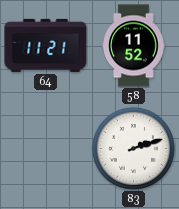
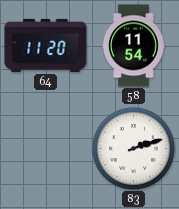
64: 11:21 -> 11:20
58: 11:52 -> 11:54
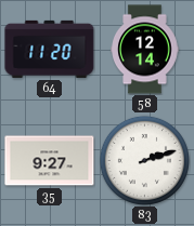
58: 11:54 -> 12:14
35: none -> 9:27
